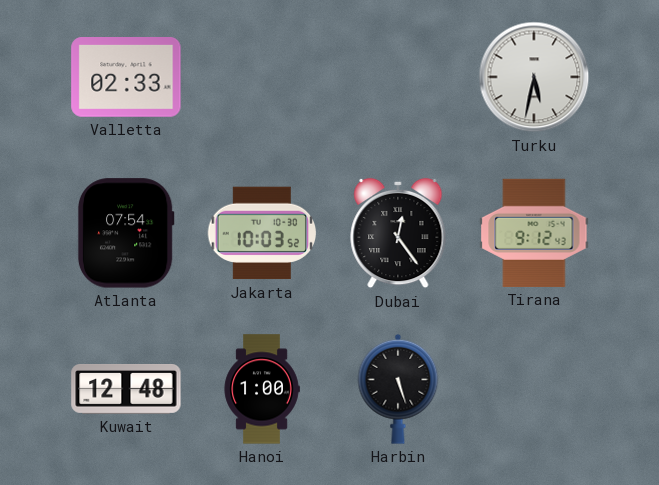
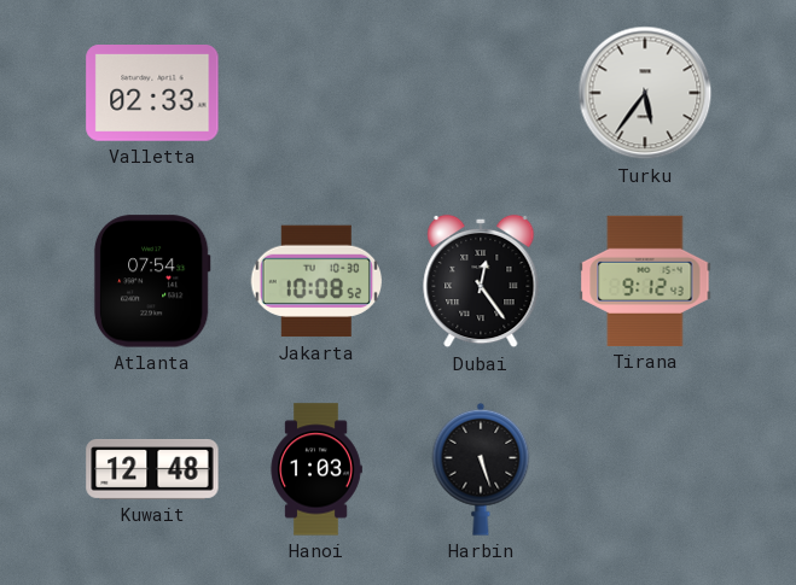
Turku: 5:32 -> 5:36
Jakarta: 10:03 -> 10:08
Hanoi: 1:00 -> 1:03
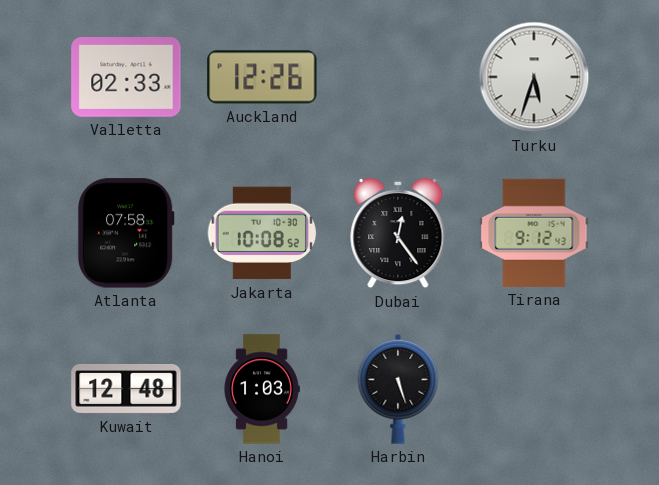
Auckland: none -> 12:26
Turku: 5:36 -> 5:33
Atlanta: 07:54 -> 07:58
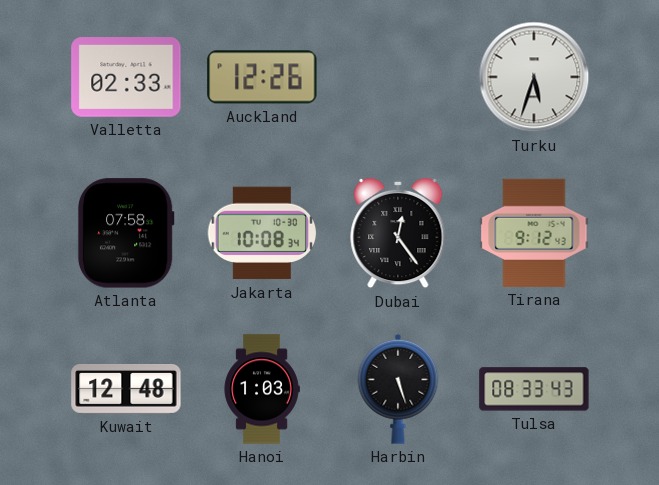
Jakarta: 10:08:52 -> 10:08:34
Tulsa: none -> 08:33
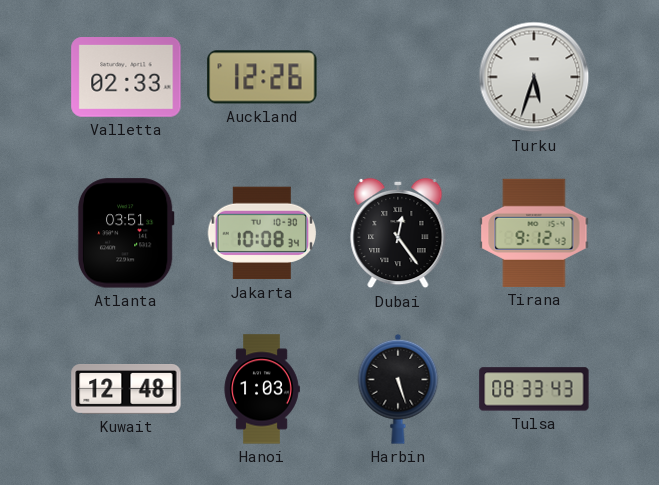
Atlanta: 07:58 -> 03:51
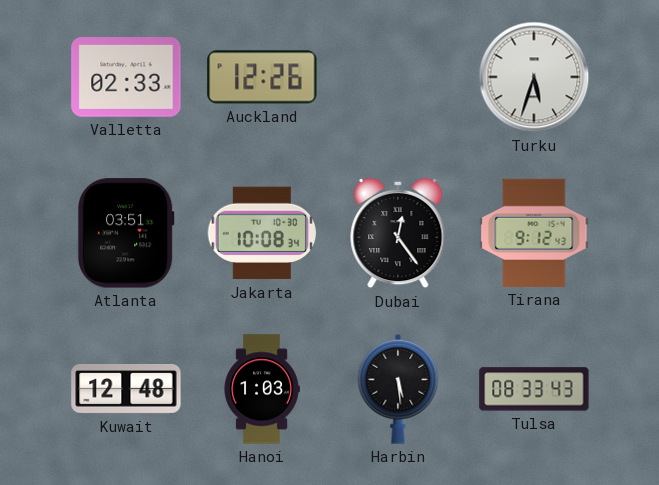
Harbin: 5:27 -> 5:29
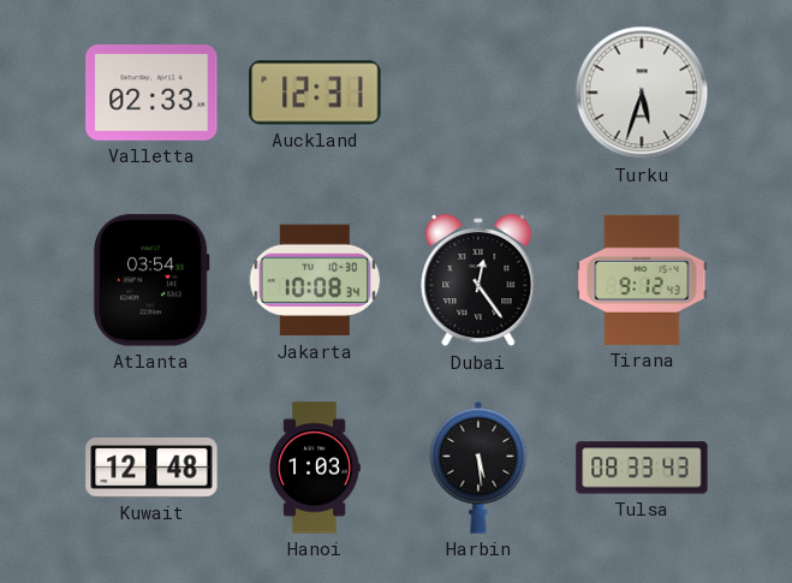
Auckland: 12:26 -> 12:31
Atlanta: 03:51 -> 03:54
